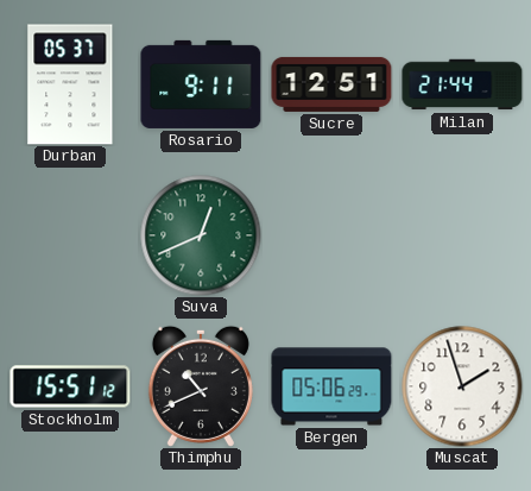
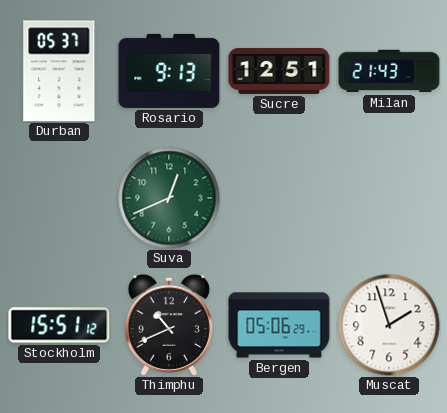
Rosario: 9:11 -> 9:13
Milan: 21:44 -> 21:43
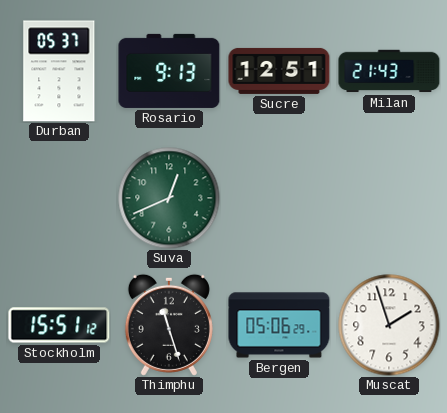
Thimphu: 10:41 -> 11:27
